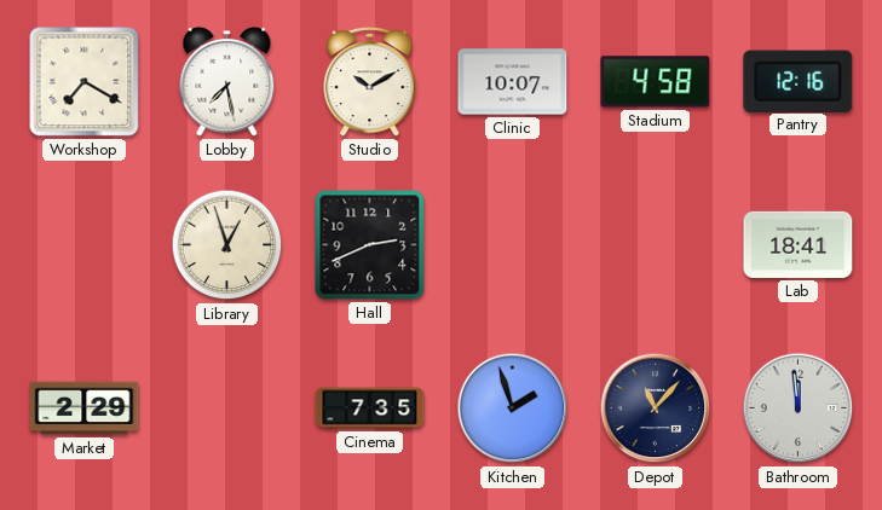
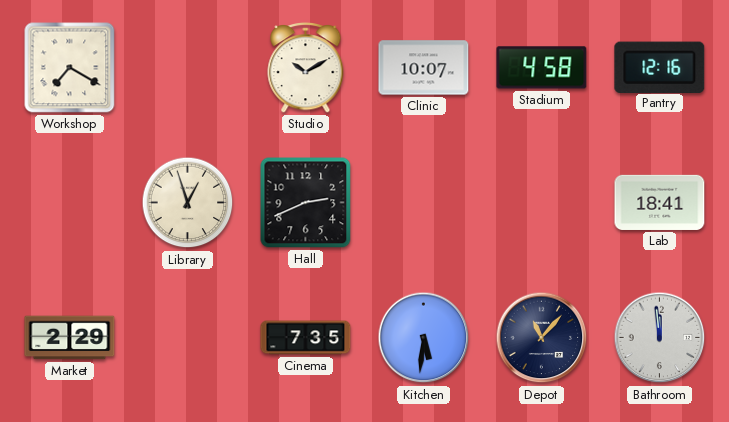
Lobby: 7:28 -> none
Kitchen: 1:57 -> 5:31
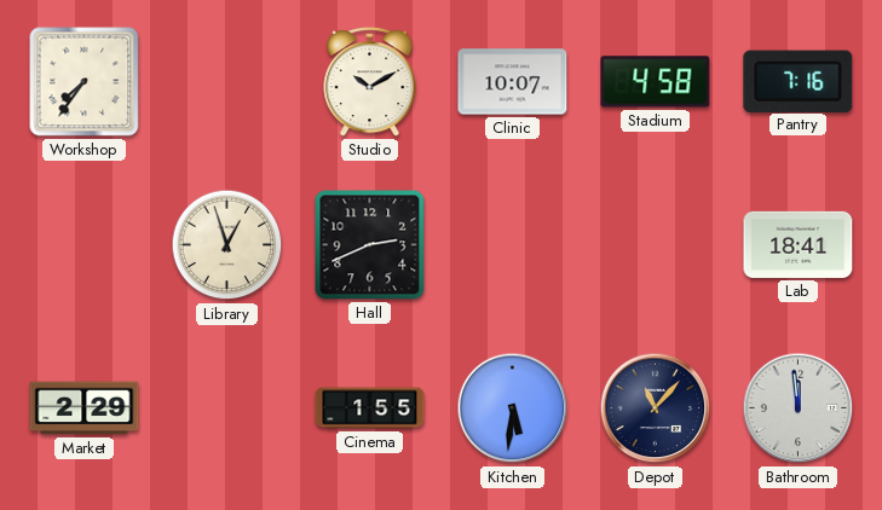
Workshop: 7:20 -> 7:36
Pantry: 12:16 -> 7:16
Cinema: 7:35 -> 1:55
